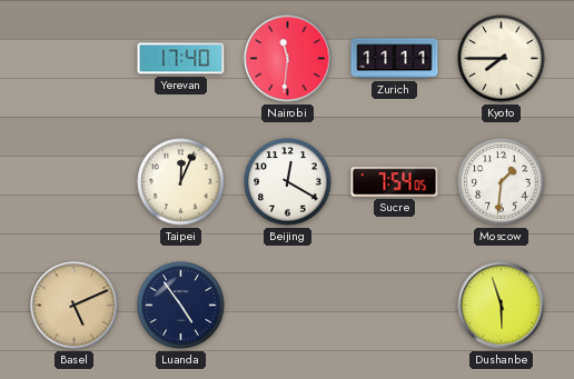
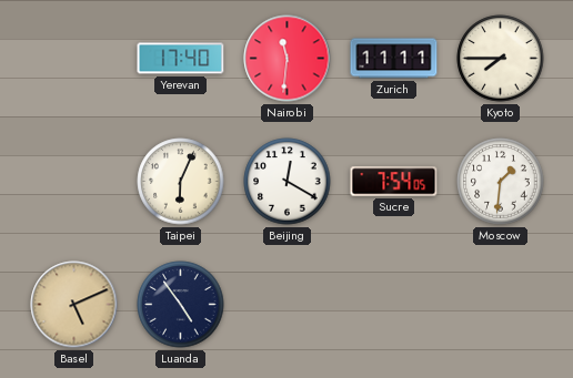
Taipei: 12:04 -> 6:04
Dushanbe: 5:57 -> none
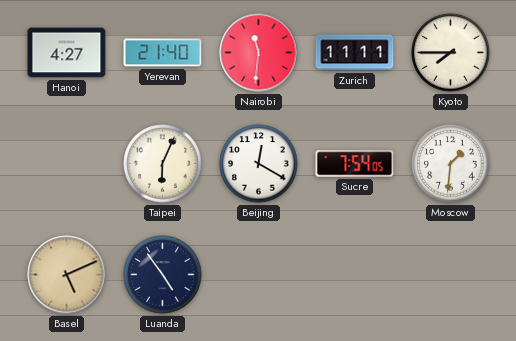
Hanoi: none -> 4:27
Yerevan: 17:40 -> 21:40
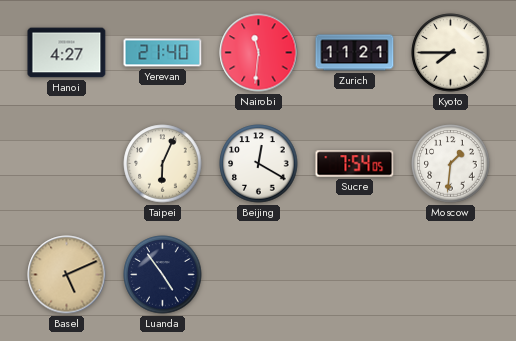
Zurich: 11:11 -> 11:21
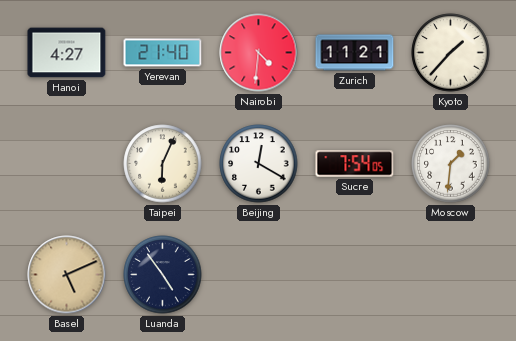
Nairobi: 11:31 -> 4:31
Kyoto: 7:45 -> 1:37
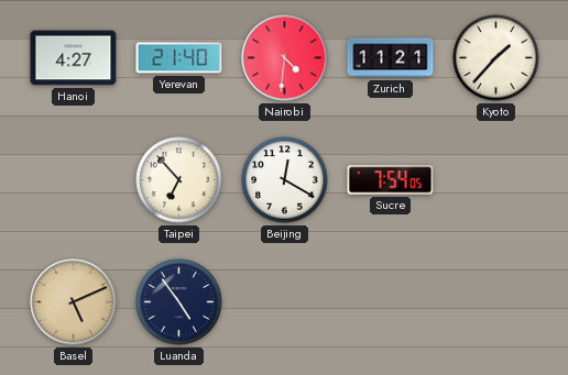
Taipei: 6:04 -> 6:53
Moscow: 1:31 -> none
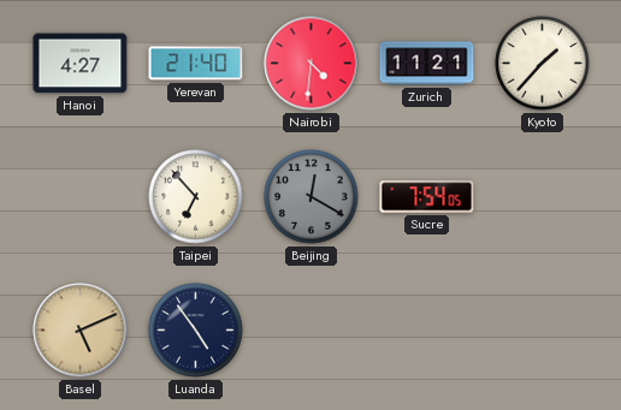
Beijing dial: white -> grey
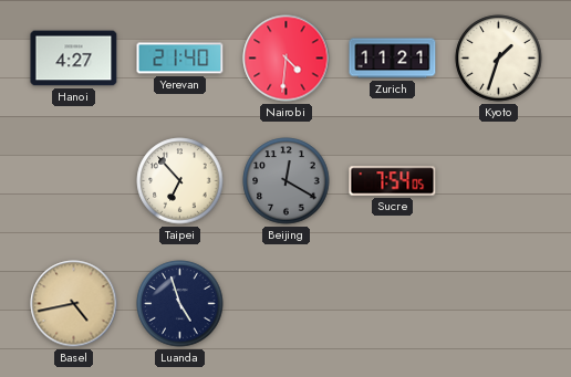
Kyoto: 1:37 -> 1:33
Basel: 5:11 -> 4:43
Luanda: 4:54 -> 4:57
